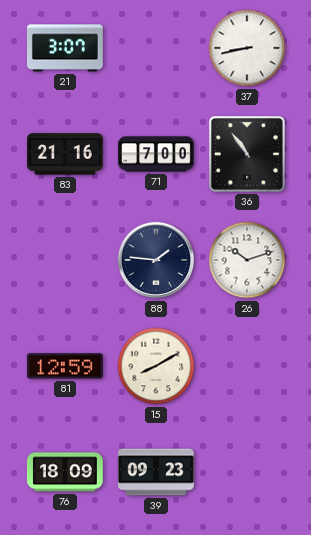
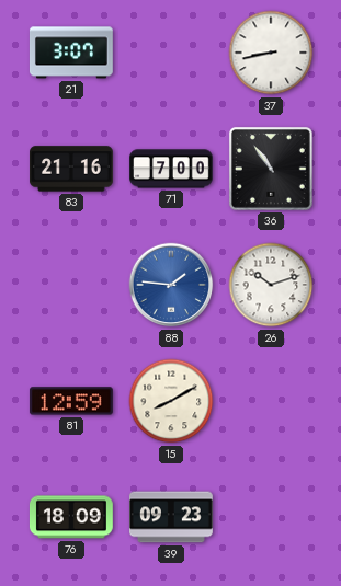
88 dial: navy -> blue
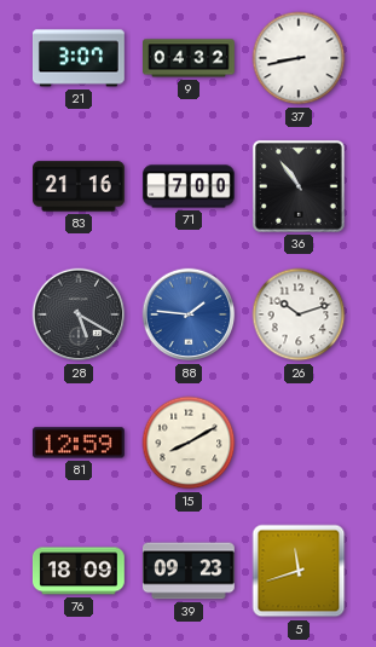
9: none -> 04:32
28: none -> 5:20
5: none -> 11:42
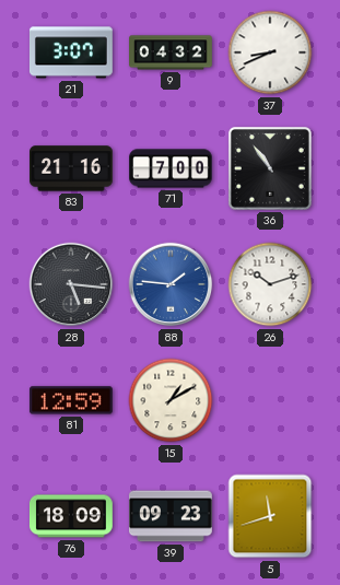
37: 8:43 -> 8:41
28: 5:20 -> 5:16
15: 8:10 -> 1:10
